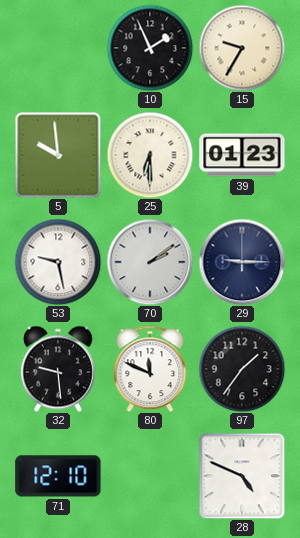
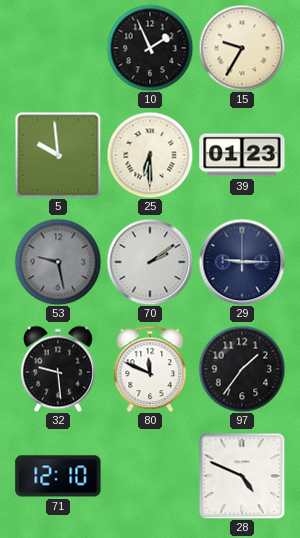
53 dial: white -> grey
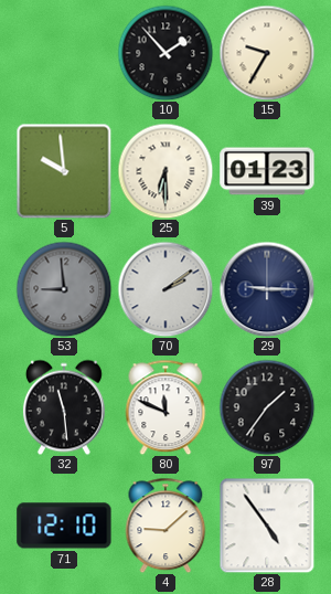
10: 1:56 -> 1:53
53: 9:28 -> 8:59
32: 9:29 -> 11:29
4: none -> 9:08
28: 4:49 -> 4:54
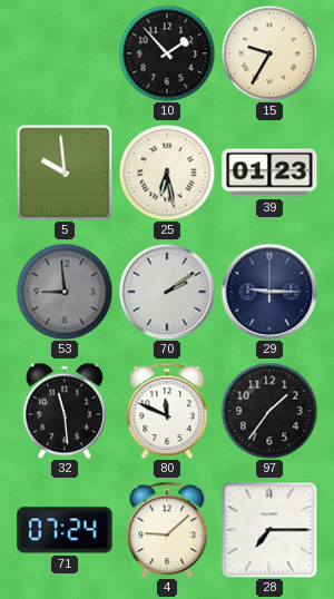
25: 6:30 -> 6:28
71: 12:10 -> 07:24
28: 4:54 -> 7:15
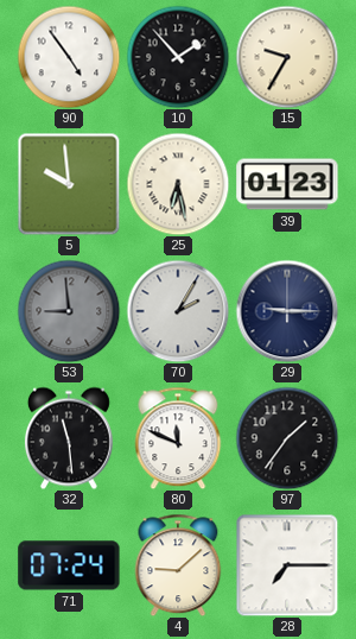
90: none -> 4:54
70: 2:09 -> 2:05
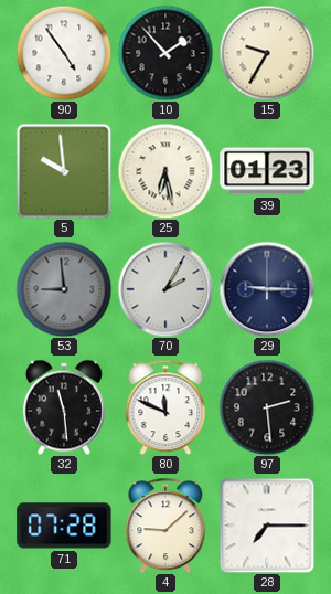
97: 1:36 -> 2:29
71: 07:24 -> 07:28
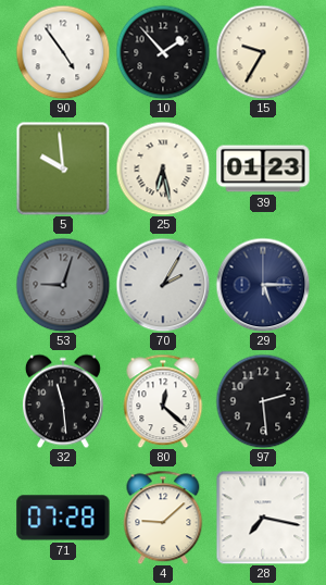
53: 8:59 -> 9:03
29: 9:15 -> 5:15
80: 11:49 -> 12:22
28: 7:15 -> 7:17
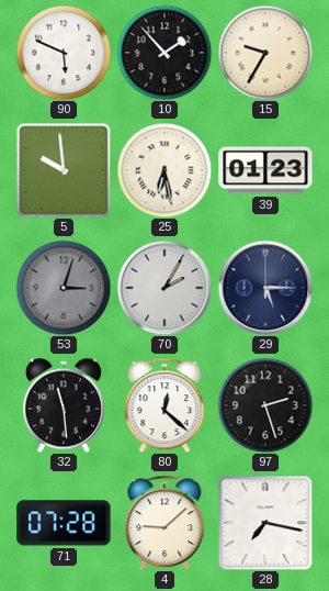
90: 4:54 -> 5:49
53: 9:03 -> 3:03
97: 2:29 -> 2:27
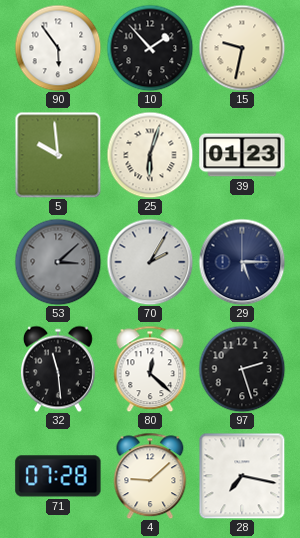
90: 5:49 -> 5:54
15: 9:35 -> 9:32
25: 6:28 -> 6:03
53: 3:03 -> 3:08
